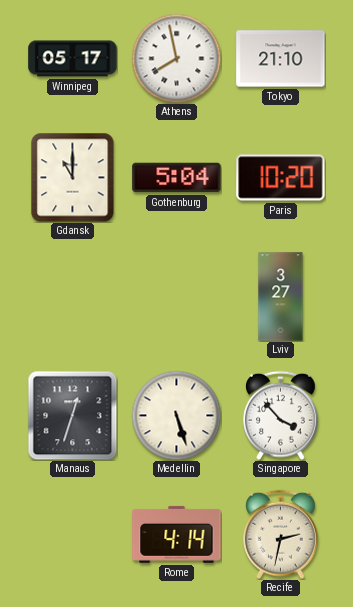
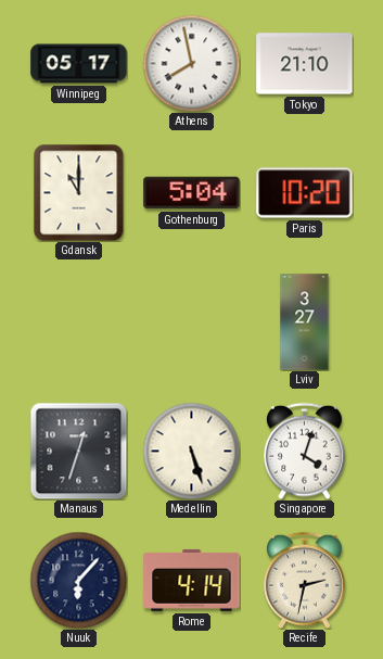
Singapore: 3:53 -> 4:03
Nuuk: none -> 6:07
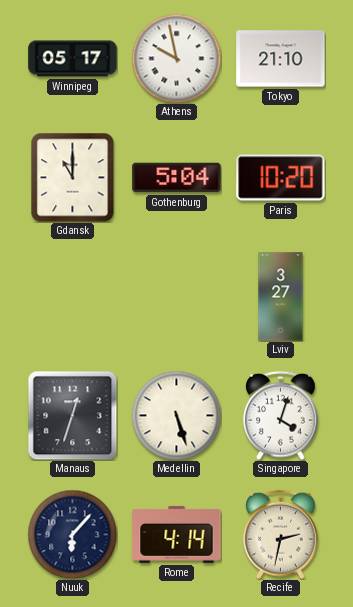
Athens: 7:58 -> 9:58
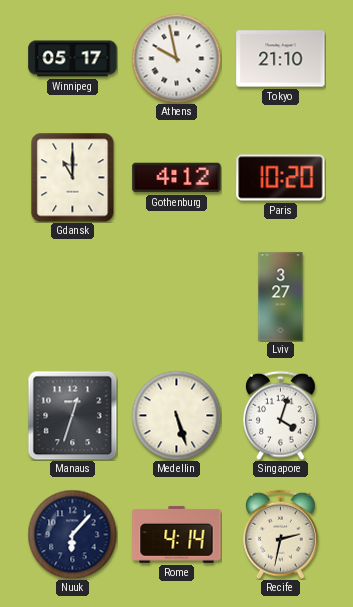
Gothenburg: 5:04 -> 4:12
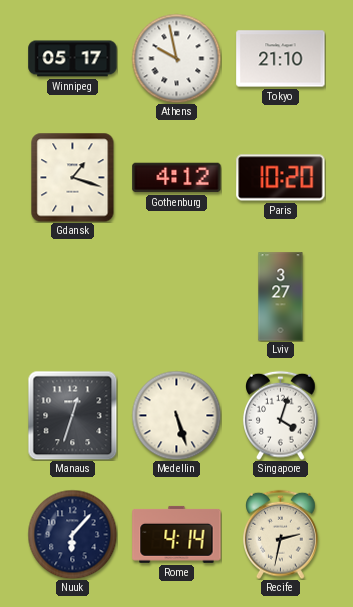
Gdansk: 11:00 -> 1:18
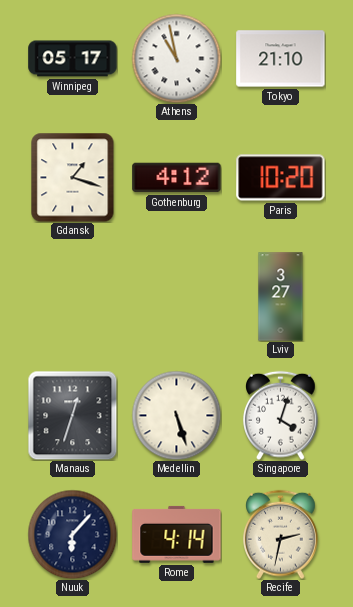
Athens: 9:58 -> 10:58
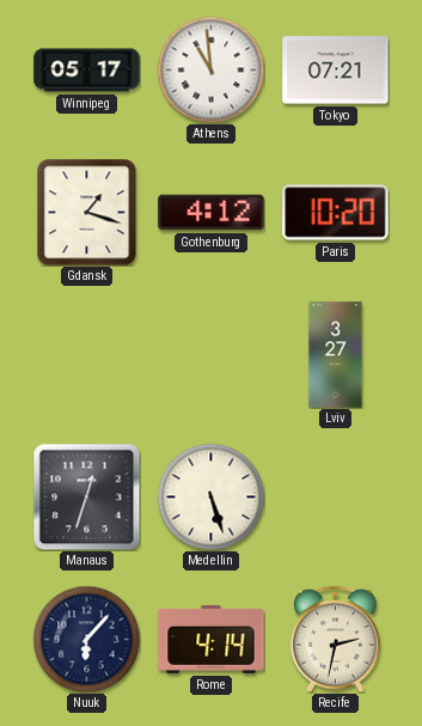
Athens: 10:58 -> 10:59
Tokyo: 21:10 -> 07:21
Singapore: 4:03 -> none
